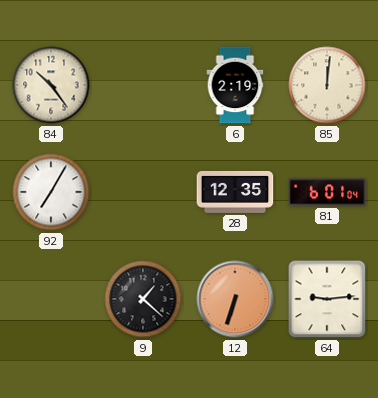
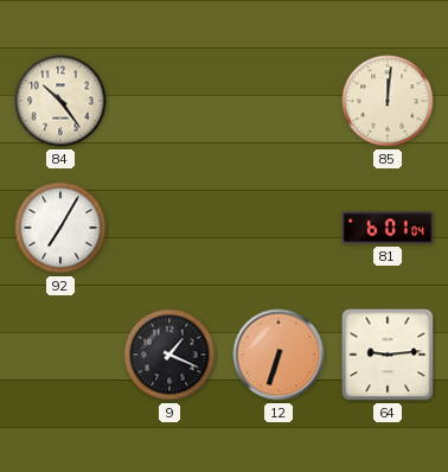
6: 2:19 -> none
28: 12:35 -> none
9: 1:22 -> 1:19
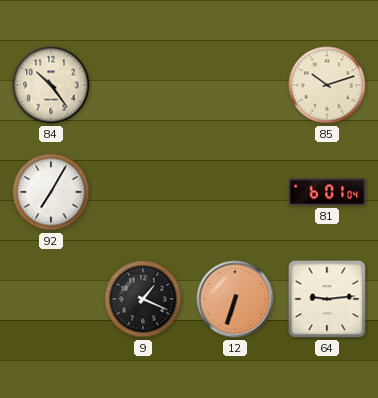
85: 12:01 -> 10:12
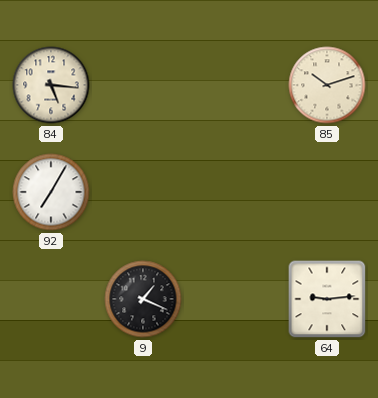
84: 10:24 -> 5:16
81: 6:01 -> none
12: 6:33 -> none
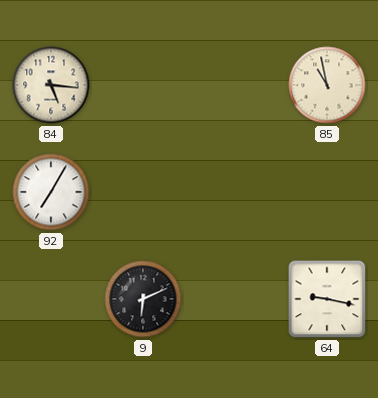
85: 10:12 -> 10:58
9: 1:19 -> 6:11
64: 9:14 -> 9:17
